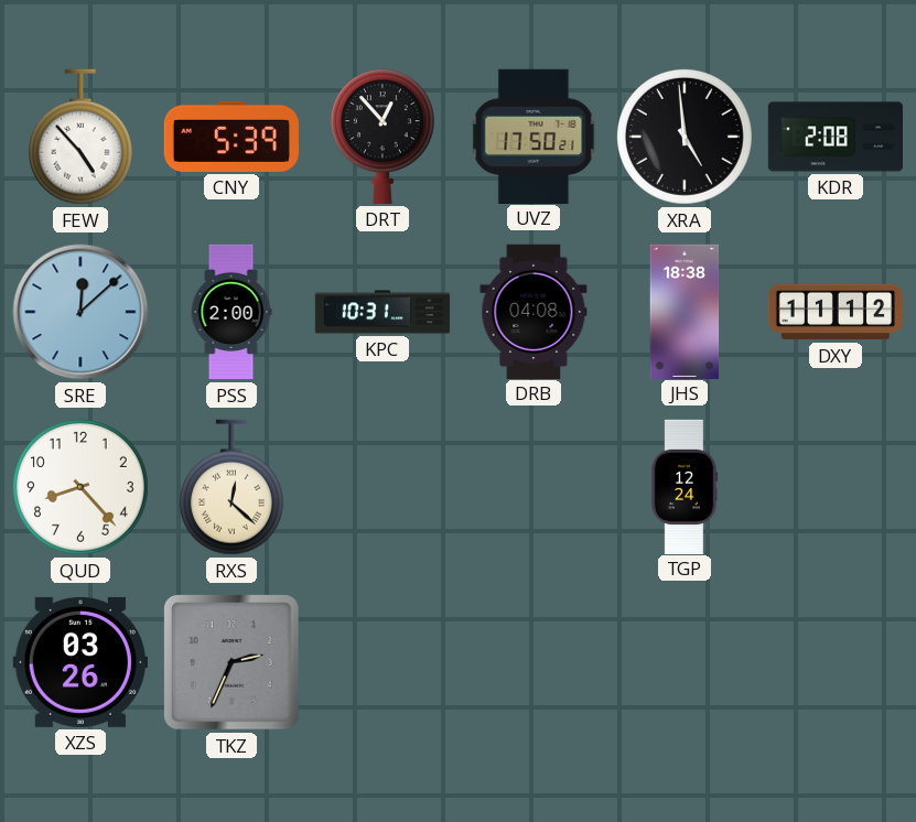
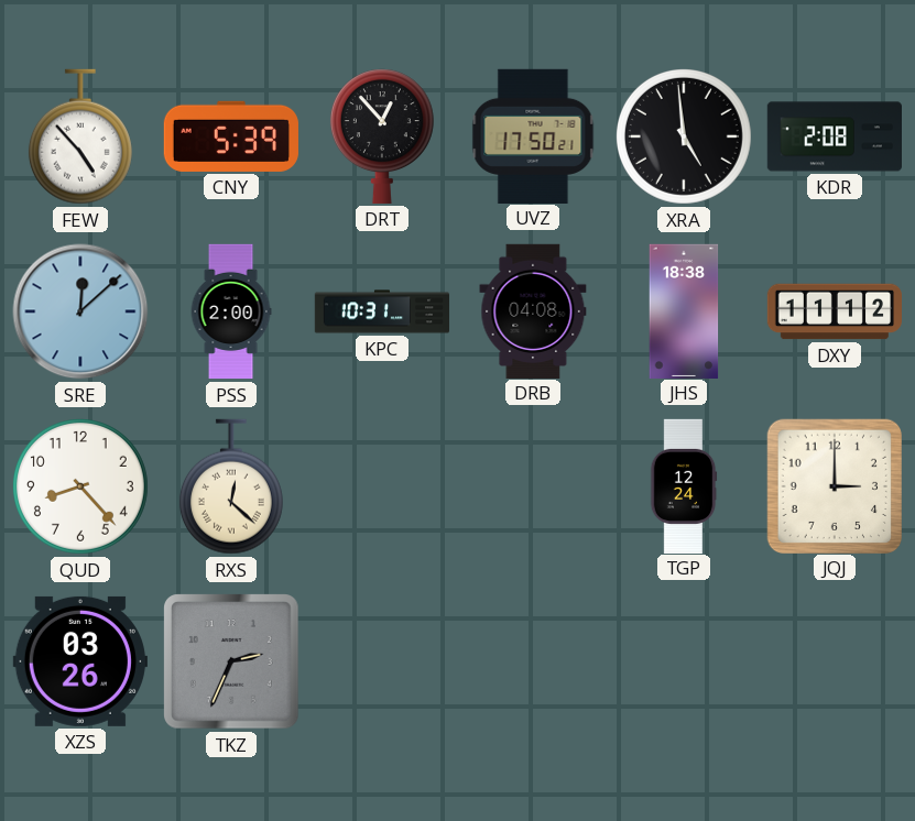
JQJ: none -> 3:00
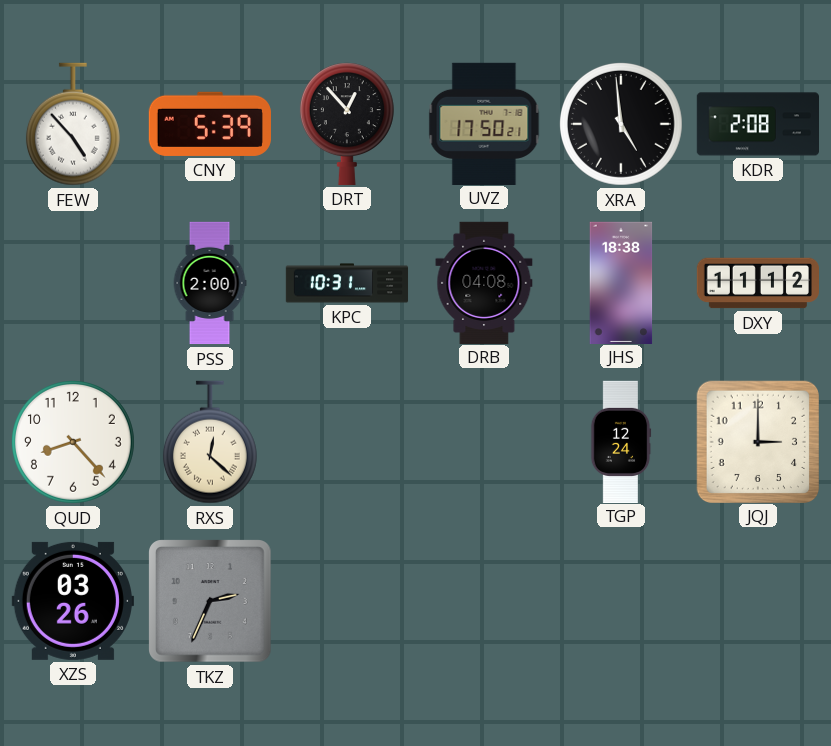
SRE: 12:08 -> none
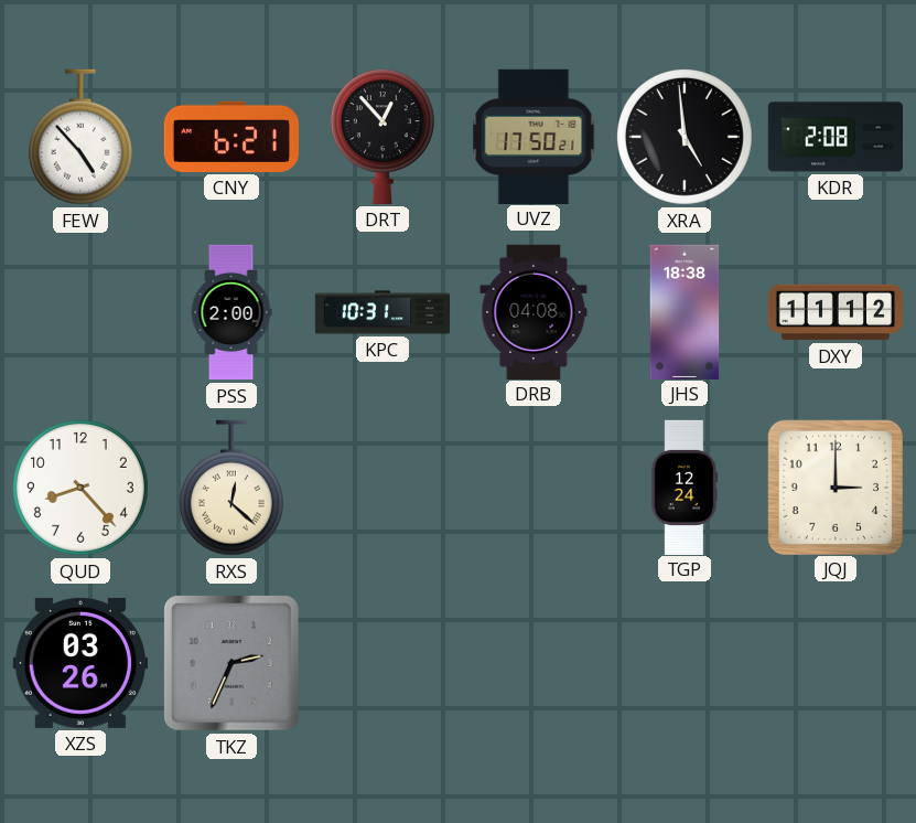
CNY: 5:39 -> 6:21
